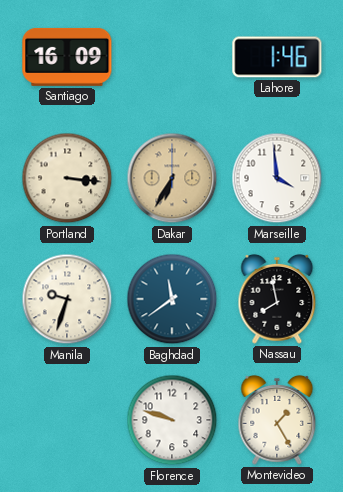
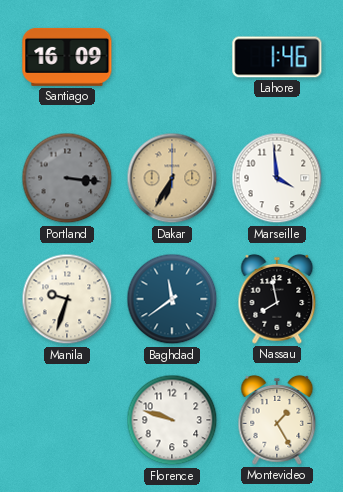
Portland dial: cream -> grey
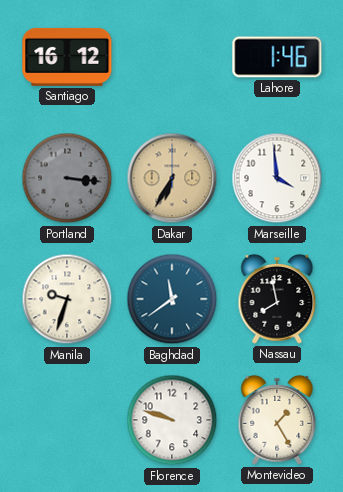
Santiago: 16:09 -> 16:12
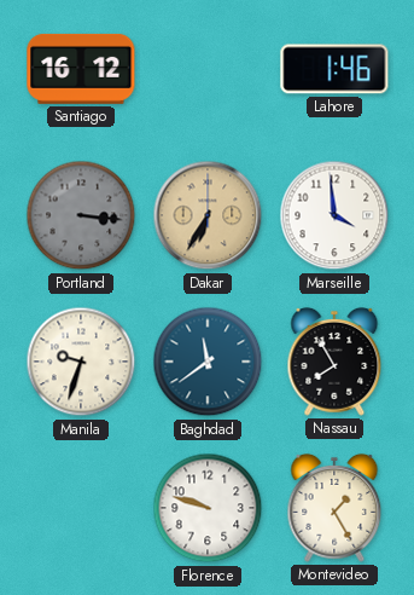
Nassau: 7:58 -> 7:55
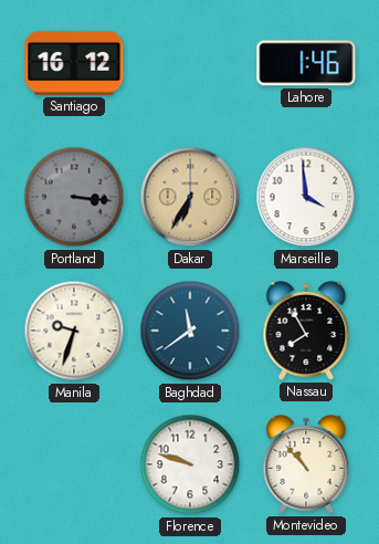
Montevideo: 1:25 -> 10:53
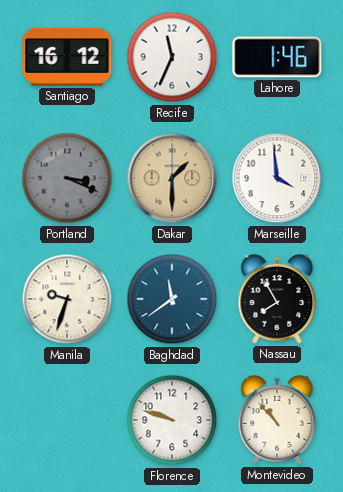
Recife: none -> 11:34
Portland: 3:16 -> 3:19
Dakar: 6:35 -> 1:30
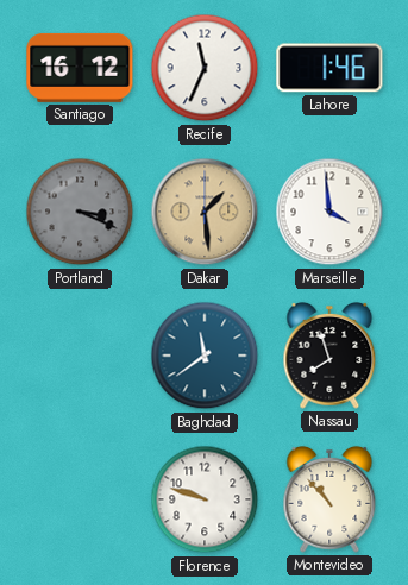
Dakar: 1:30 -> 1:29
Manila: 9:33 -> none
Nassau: 7:55 -> 7:57
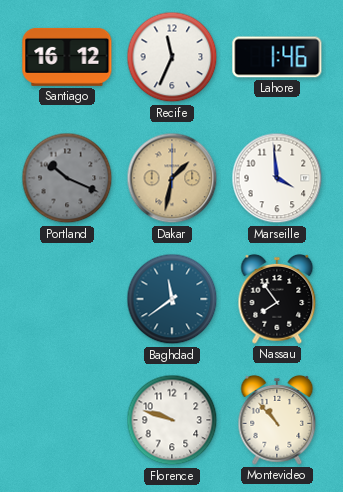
Portland: 3:19 -> 10:19
Dakar: 1:29 -> 1:32
Nassau: 7:57 -> 7:54
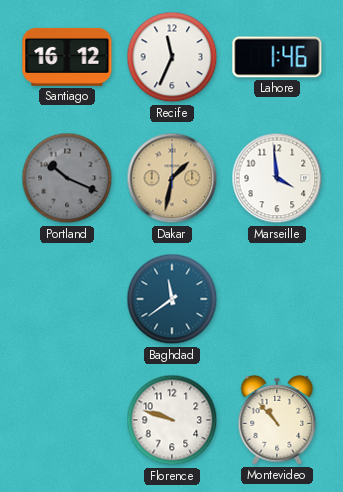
Nassau: 7:54 -> none
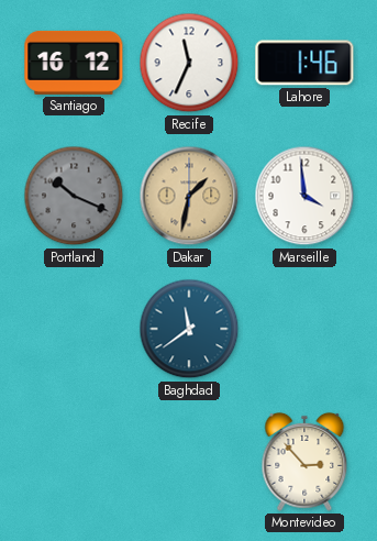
Florence: 9:48 -> none
Montevideo: 10:53 -> 2:53
